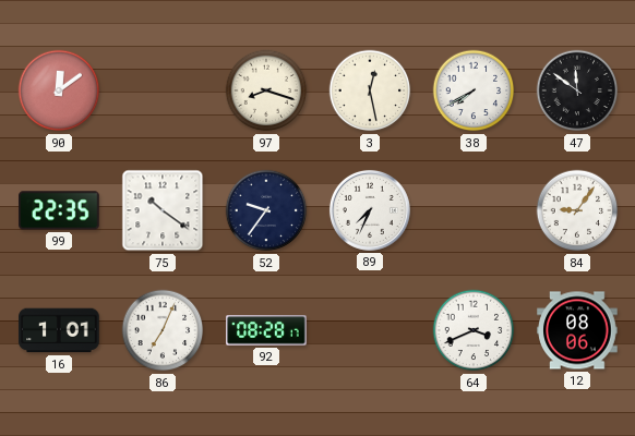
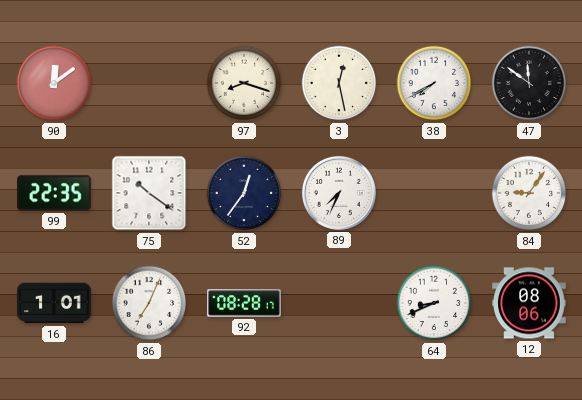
52: 9:36 -> 12:36
64: 3:41 -> 8:41
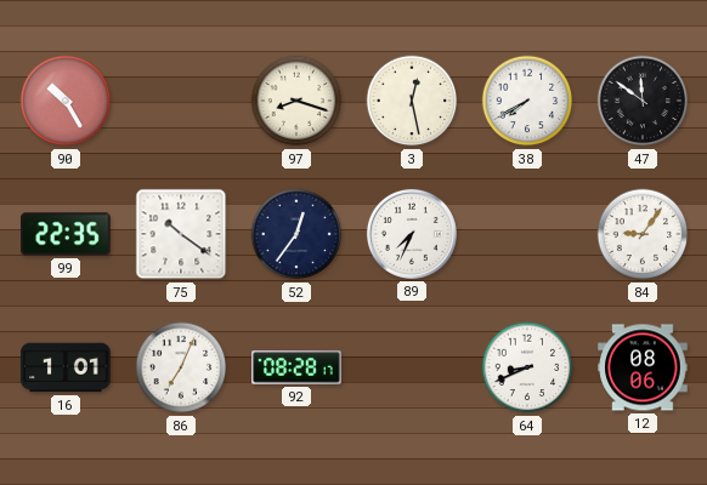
90: 12:09 -> 10:25
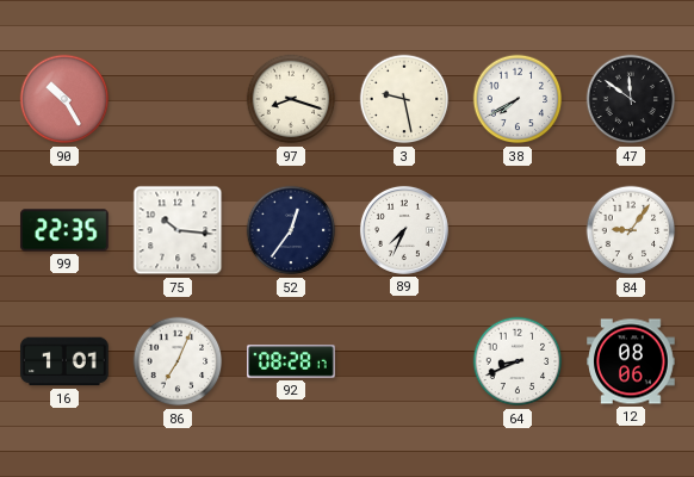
3: 12:28 -> 9:28
75: 10:21 -> 10:16
